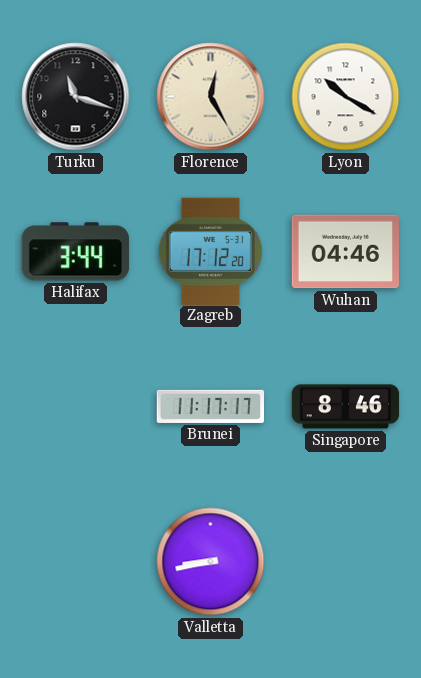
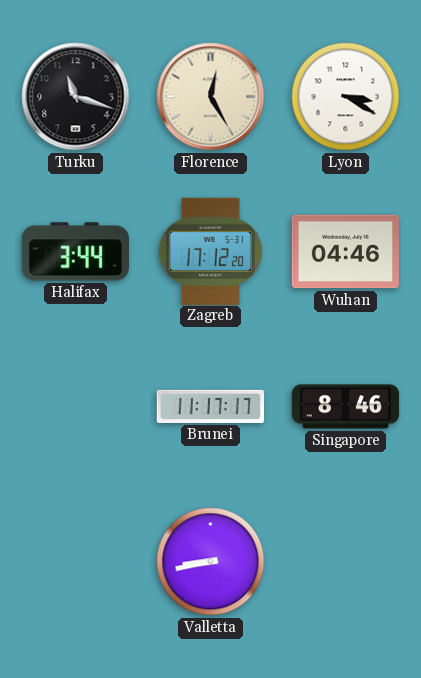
Lyon: 10:20 -> 3:20
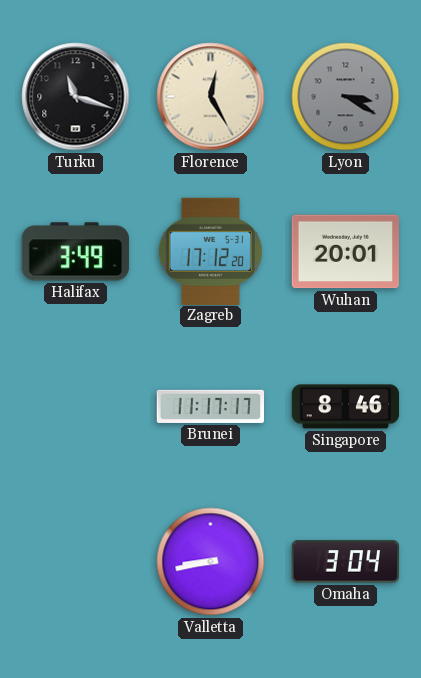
Lyon dial: white -> grey
Halifax: 3:44 -> 3:49
Wuhan: 04:46 -> 20:01
Omaha: none -> 3:04
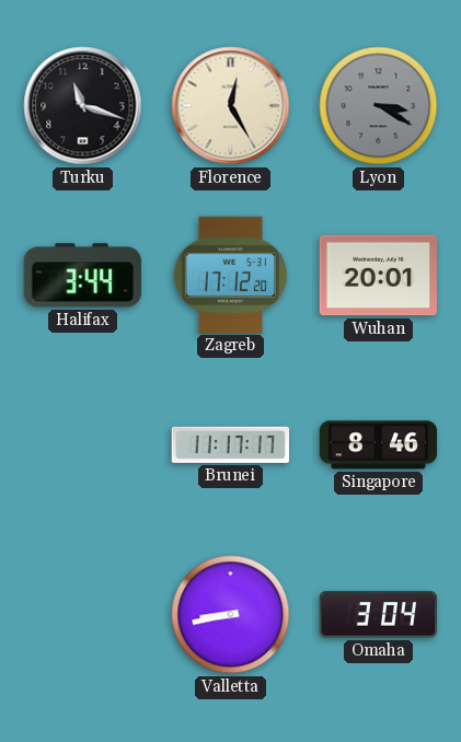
Halifax: 3:49 -> 3:44
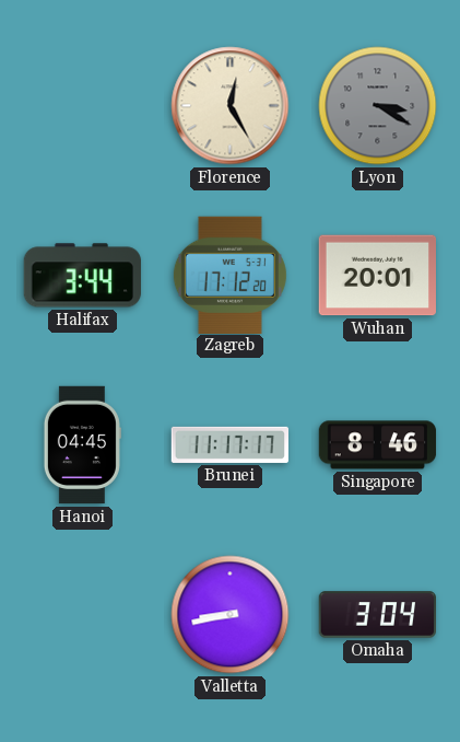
Turku: 11:18 -> none
Hanoi: none -> 04:45
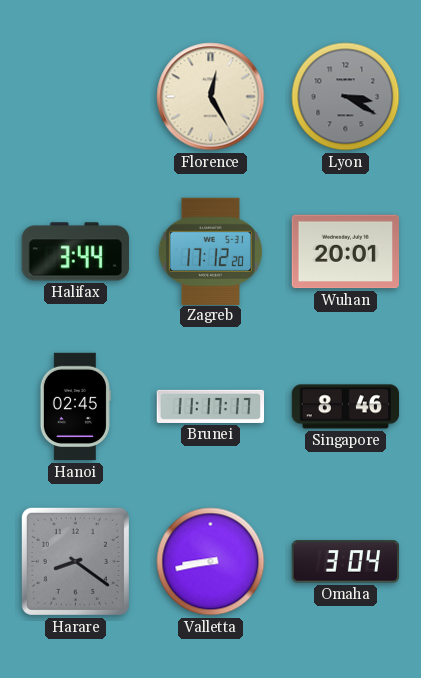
Hanoi: 04:45 -> 02:45
Harare: none -> 8:21
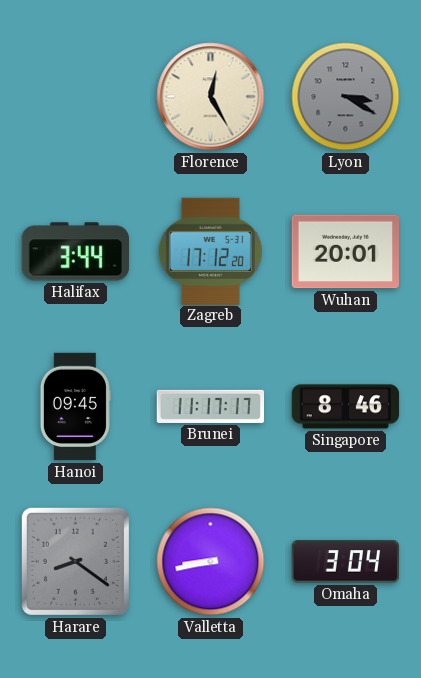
Hanoi: 02:45 -> 09:45
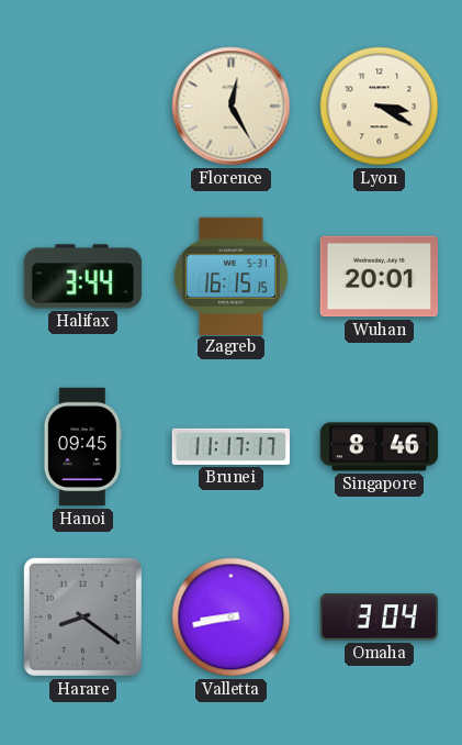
Lyon dial: grey -> cream
Zagreb: 17:12 -> 16:15
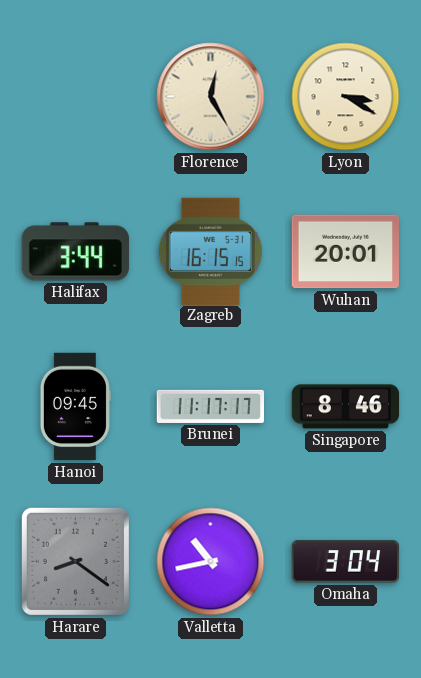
Valletta: 8:43 -> 10:43
